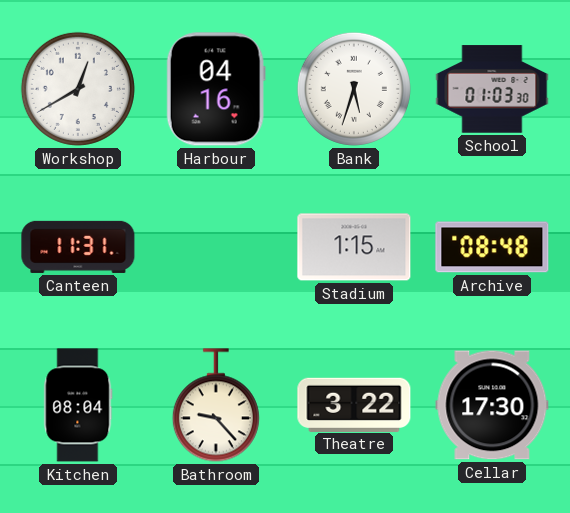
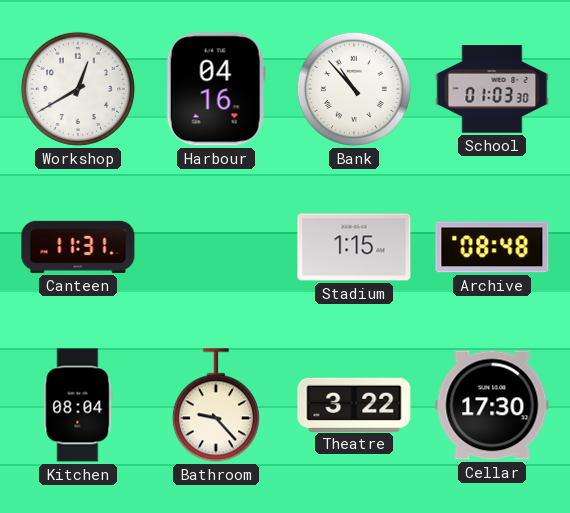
Bank: 5:33 -> 10:53
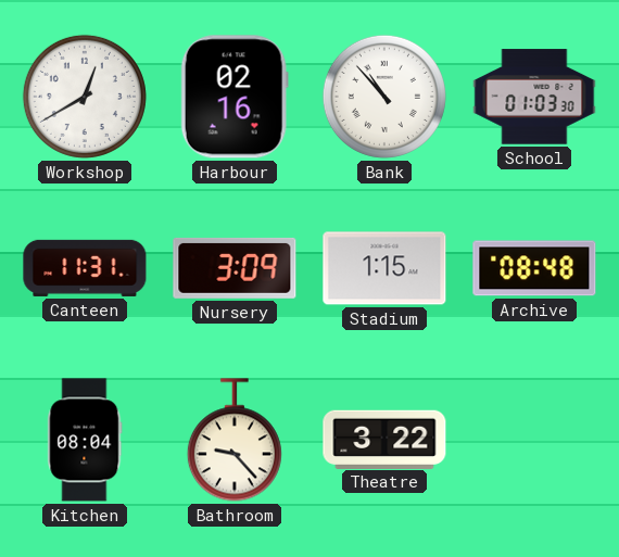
Harbour: 04:16 -> 02:16
Nursery: none -> 3:09
Cellar: 17:30 -> none
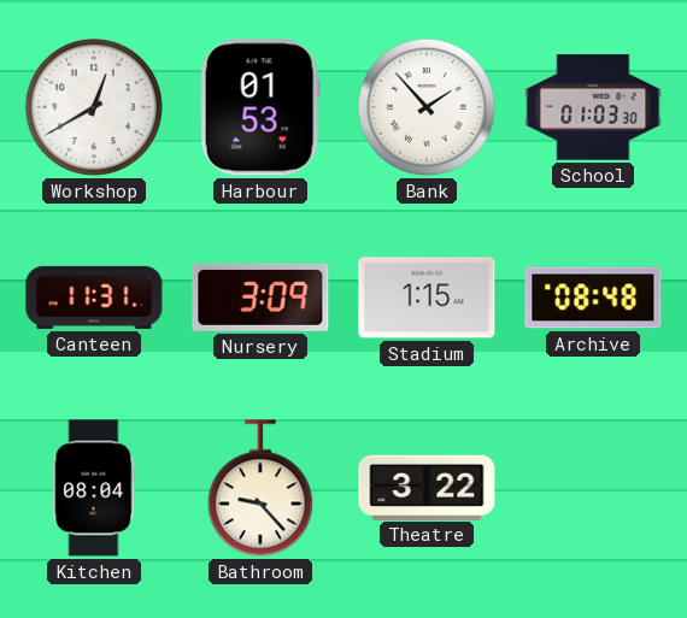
Harbour: 02:16 -> 01:53
Bank: 10:53 -> 1:53
